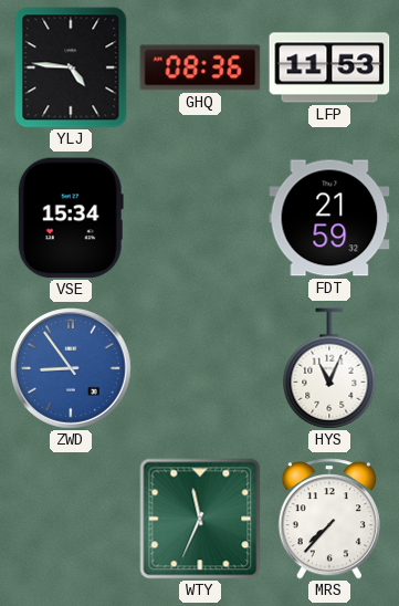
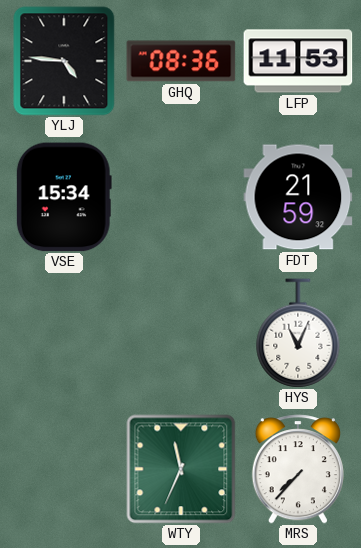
ZWD: 8:54 -> none
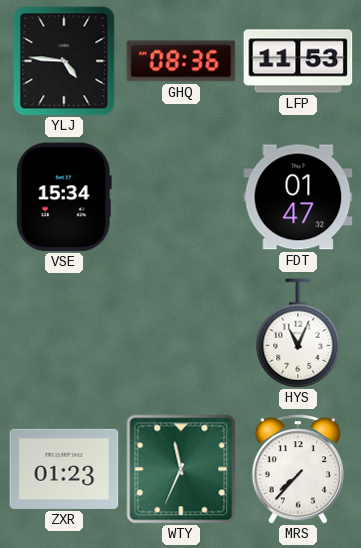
FDT: 21:59 -> 01:47
ZXR: none -> 01:23
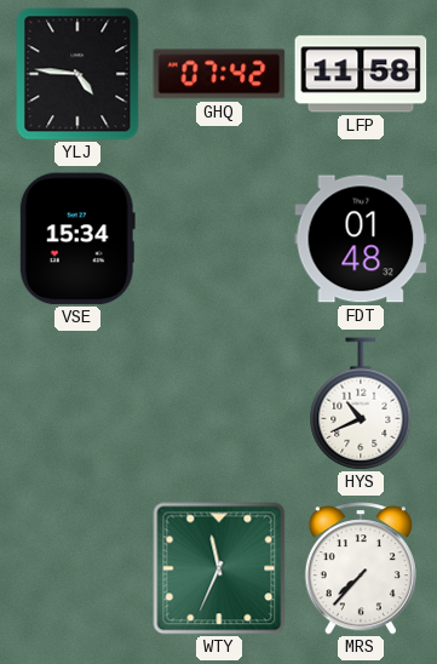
GHQ: 08:36 -> 07:42
LFP: 11:53 -> 11:58
FDT: 01:47 -> 01:48
HYS: 11:04 -> 10:41
ZXR: 01:23 -> none
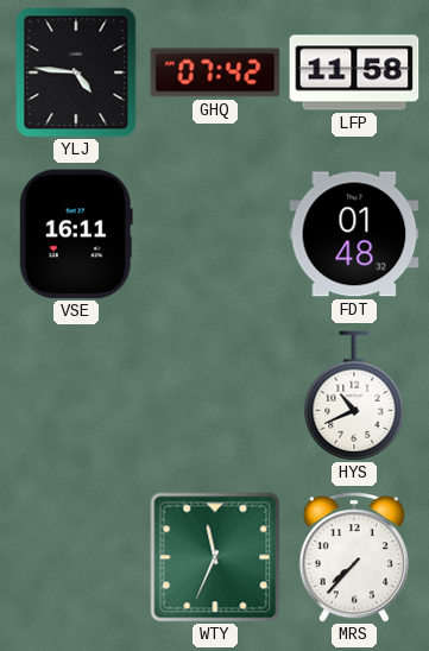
VSE: 15:34 -> 16:11
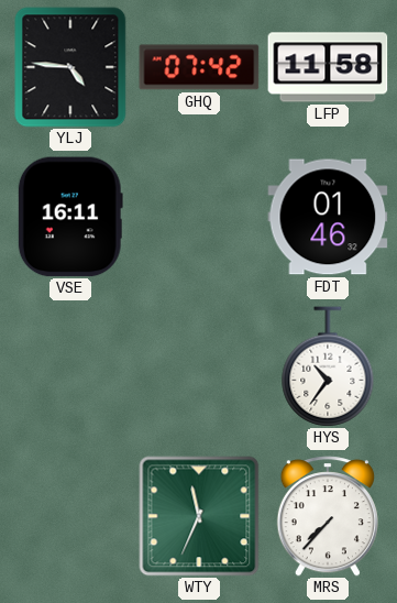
FDT: 01:48 -> 01:46
HYS: 10:41 -> 10:36
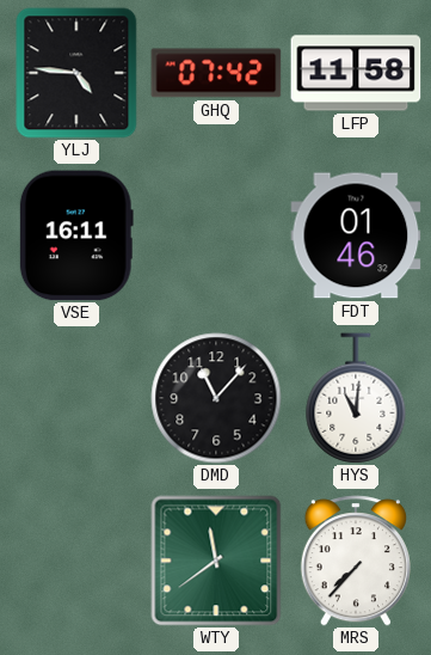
DMD: none -> 11:07
HYS: 10:36 -> 11:01
WTY: 11:34 -> 11:39
